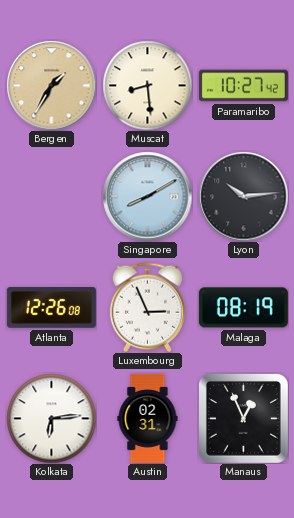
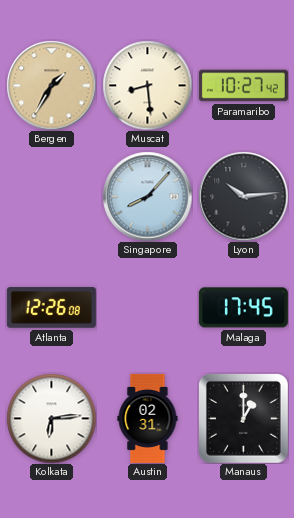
Singapore: 8:10 -> 8:07
Luxembourg: 2:56 -> none
Malaga: 08:19 -> 17:45
Manaus: 12:56 -> 1:00
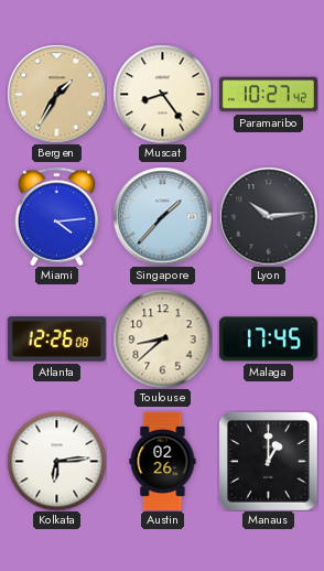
Muscat: 8:29 -> 8:24
Miami: none -> 4:14
Singapore: 8:07 -> 1:37
Toulouse: none -> 8:38
Austin: 02:31 -> 02:26
